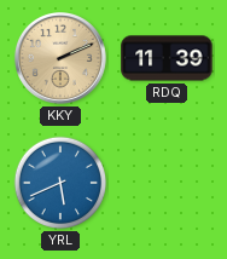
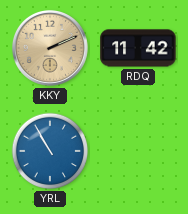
RDQ: 11:39 -> 11:42
YRL: 5:41 -> 10:55
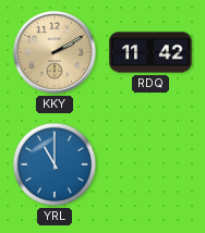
KKY: 2:11 -> 2:10
YRL: 10:55 -> 11:00
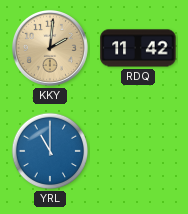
KKY: 2:10 -> 2:01
